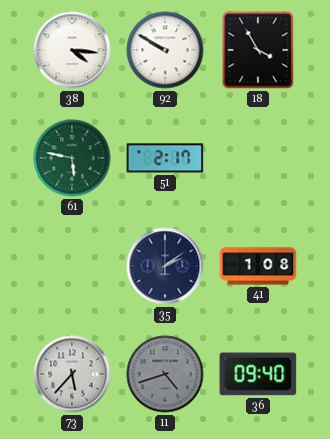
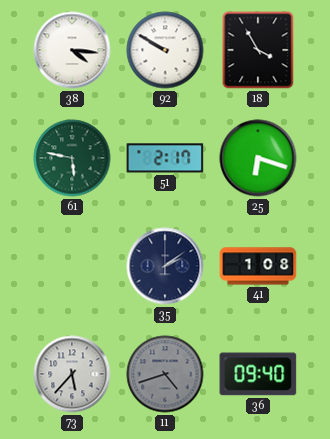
25: none -> 6:18
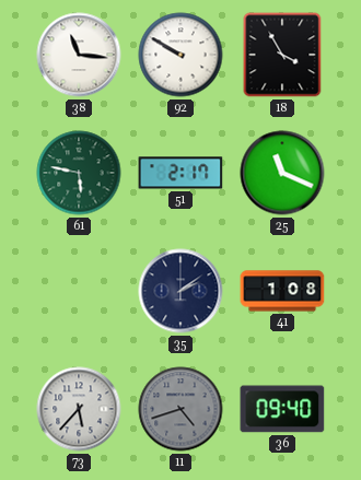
38: 4:16 -> 11:16
25: 6:18 -> 11:19
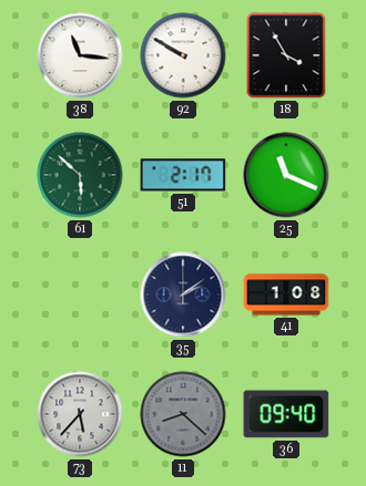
61: 5:47 -> 5:52
11: 4:42 -> 8:22
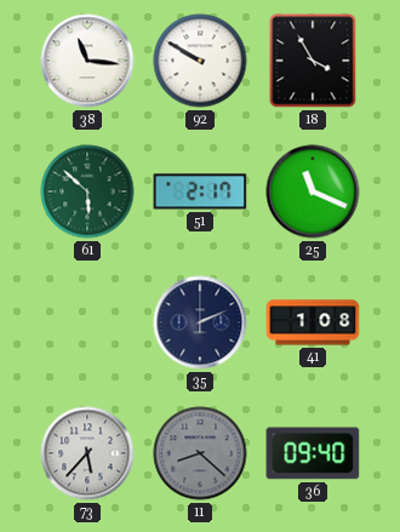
35: 2:09 -> 2:11
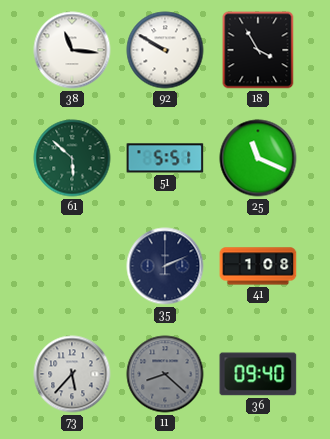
51: 2:17 -> 5:51
